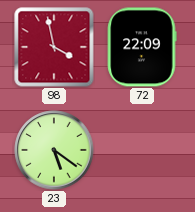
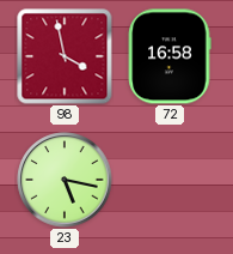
72: 22:09 -> 16:58
23: 5:21 -> 5:17
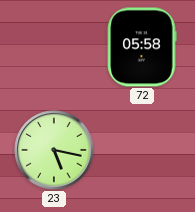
98: 3:58 -> none
72: 16:58 -> 05:58
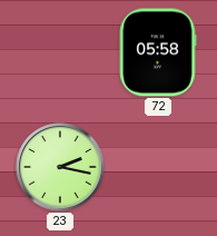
23: 5:17 -> 2:17
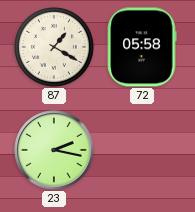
87: none -> 1:20
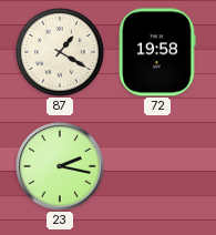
72: 05:58 -> 19:58
